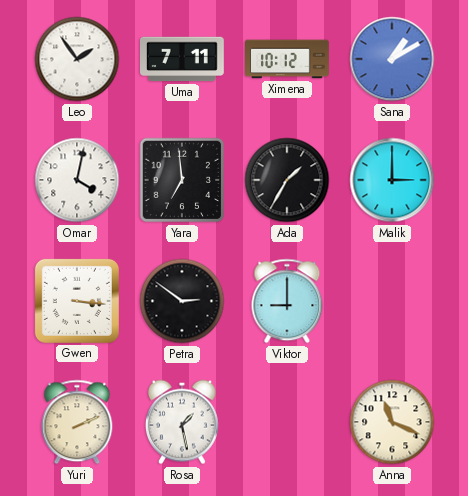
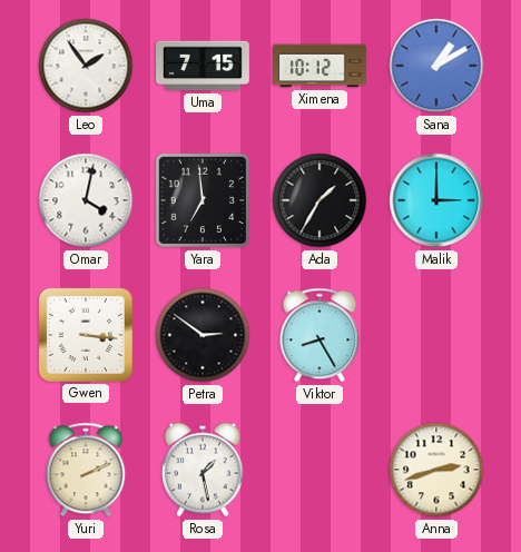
Uma: 7:11 -> 7:15
Viktor: 9:00 -> 8:25
Anna: 11:19 -> 2:42
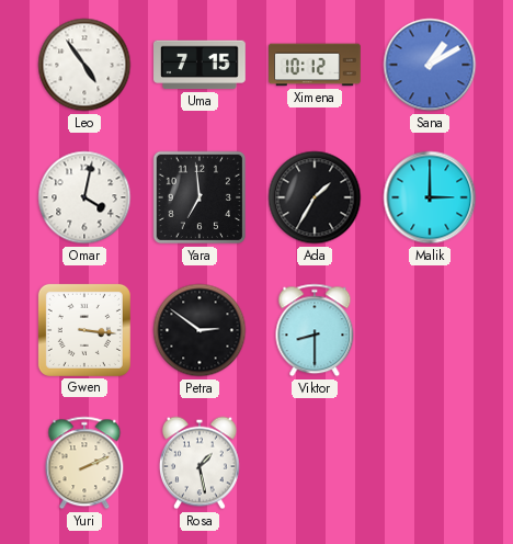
Leo: 1:54 -> 4:54
Viktor: 8:25 -> 8:30
Anna: 2:42 -> none
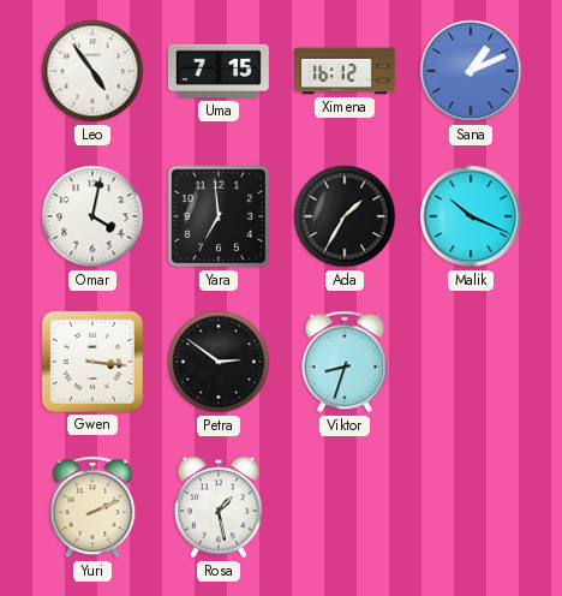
Ximena: 10:12 -> 16:12
Sana: 1:10 -> 1:11
Malik: 3:00 -> 10:19
Viktor: 8:30 -> 8:33
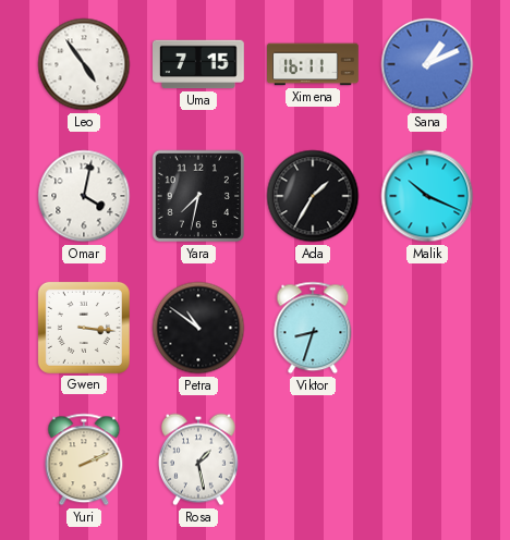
Ximena: 16:12 -> 16:11
Yara: 6:59 -> 7:32
Petra: 2:51 -> 10:51
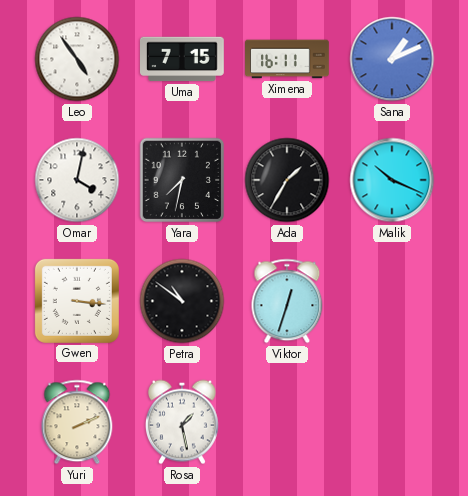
Viktor: 8:33 -> 12:33
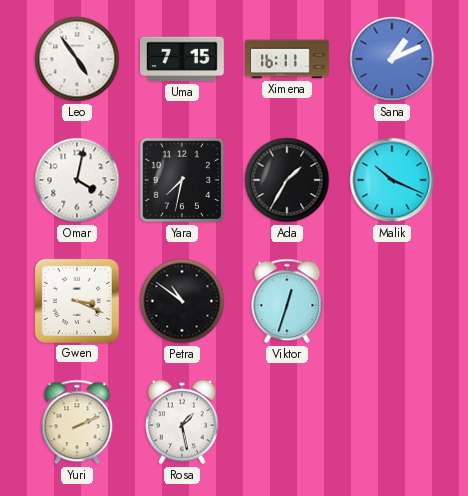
Gwen: 3:16 -> 3:19
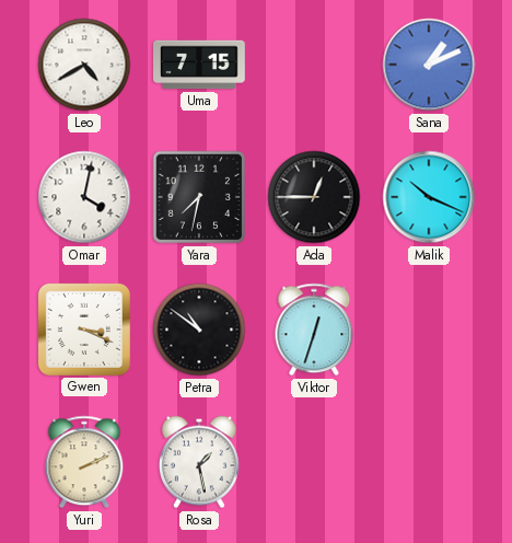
Leo: 4:54 -> 4:40
Ximena: 16:11 -> none
Ada: 1:35 -> 12:45
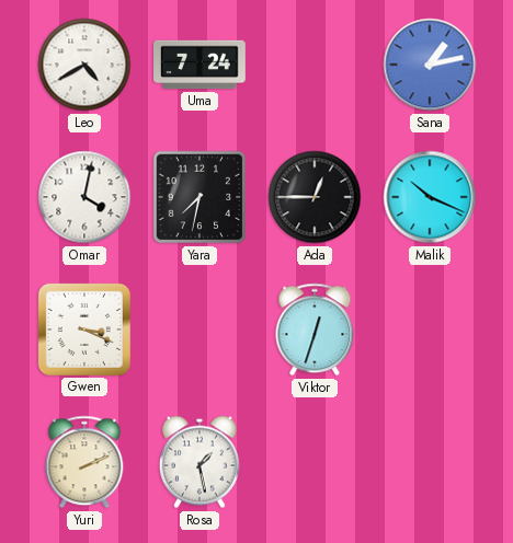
Uma: 7:15 -> 7:24
Sana: 1:11 -> 1:13
Petra: 10:51 -> none
